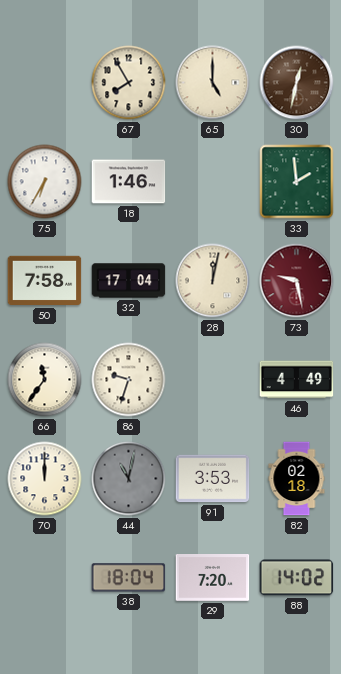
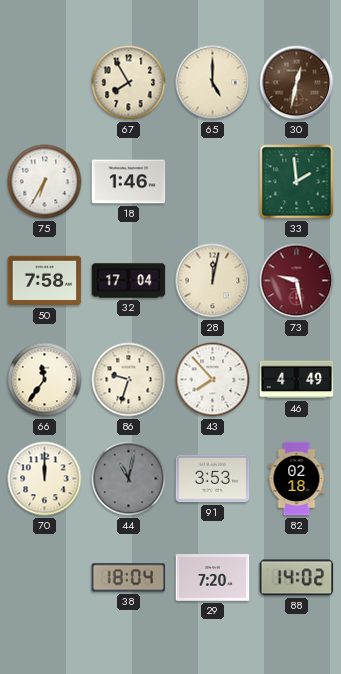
43: none -> 7:53
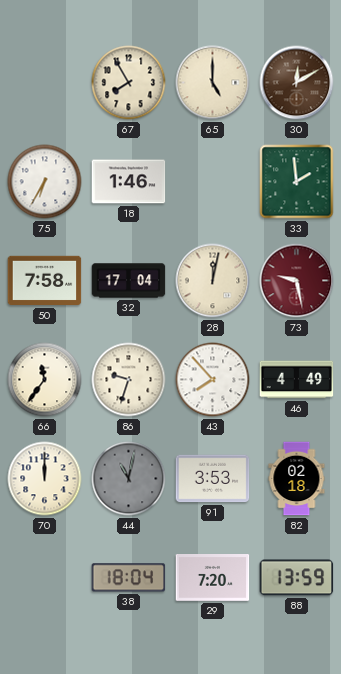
30: 12:32 -> 12:10
88: 14:02 -> 13:59
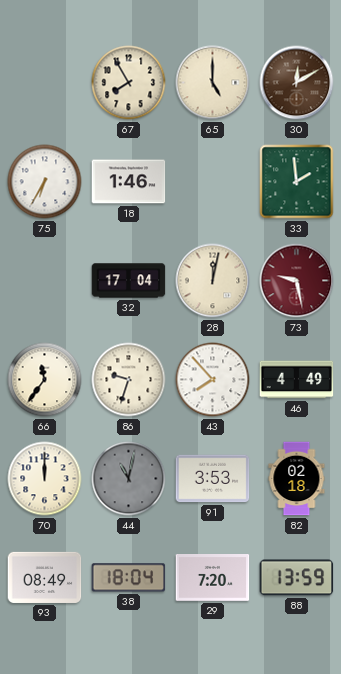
50: 7:58 -> none
93: none -> 08:49
